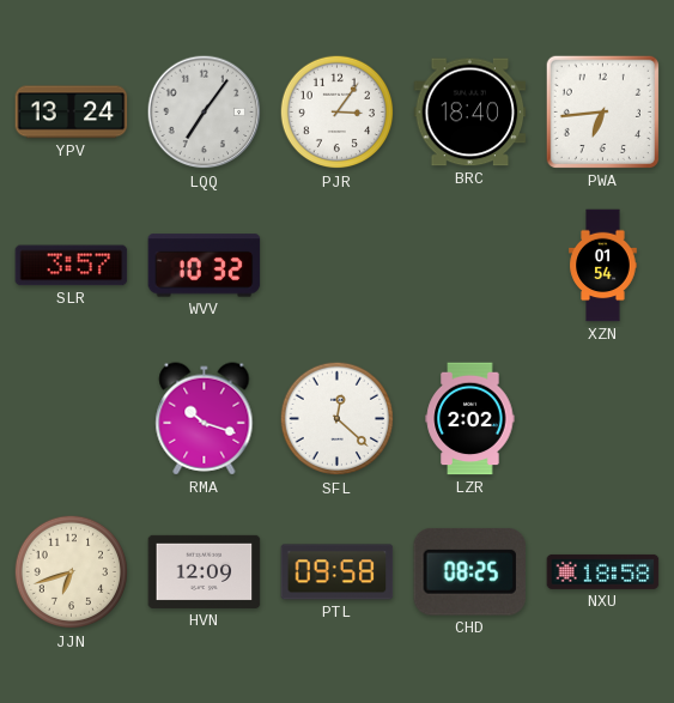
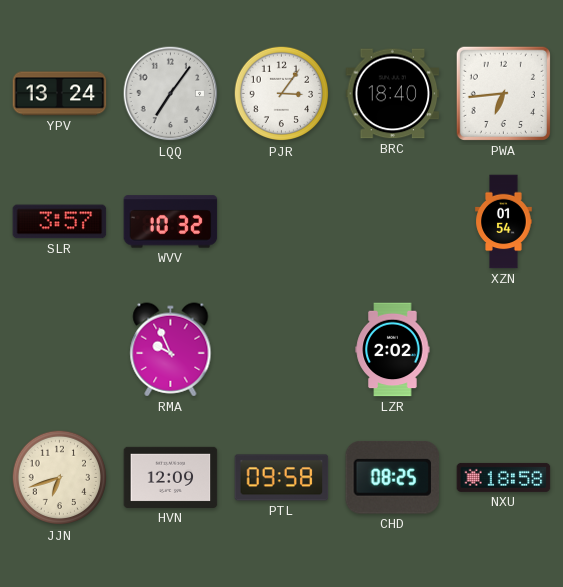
RMA: 10:18 -> 9:56
SFL: 12:22 -> none
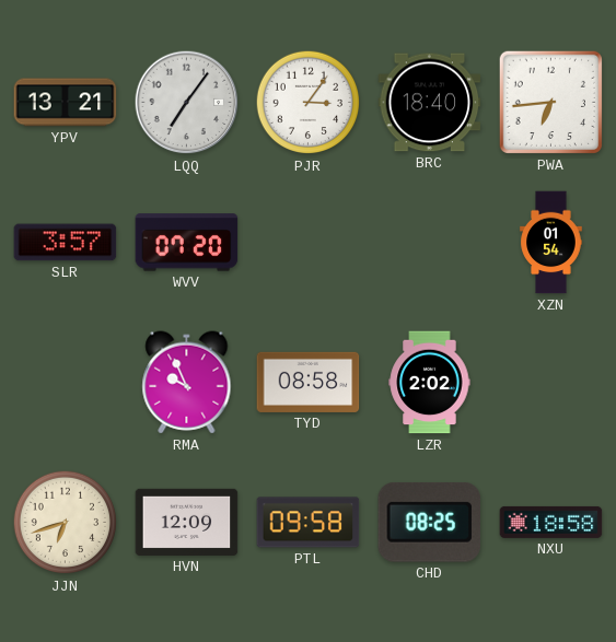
YPV: 13:24 -> 13:21
WVV: 10:32 -> 07:20
TYD: none -> 08:58
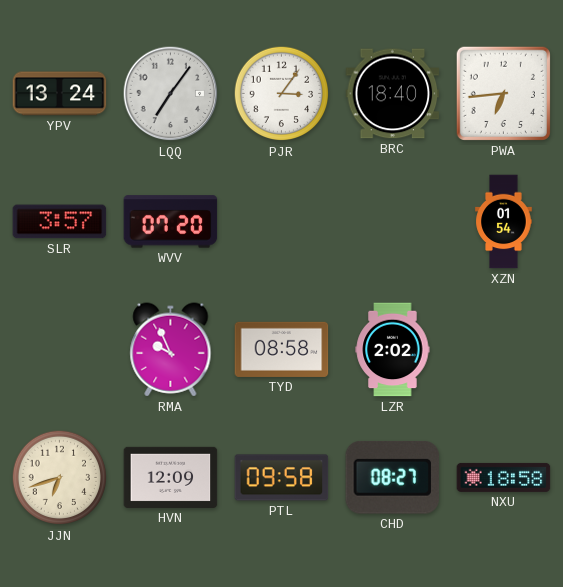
YPV: 13:21 -> 13:24
CHD: 08:25 -> 08:27
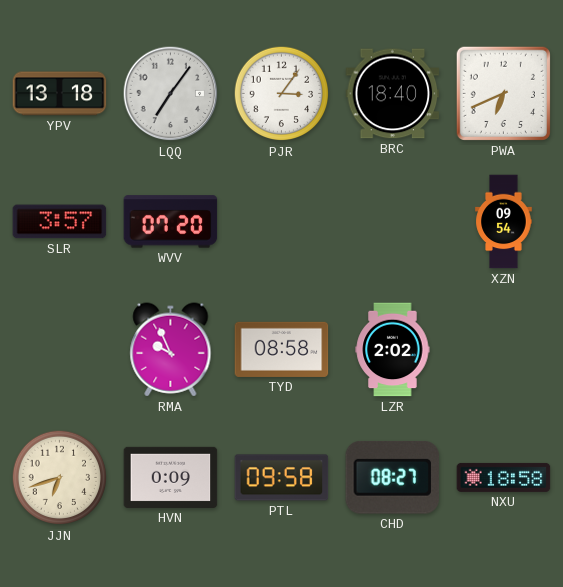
YPV: 13:24 -> 13:18
PWA: 6:44 -> 6:41
XZN: 01:54 -> 09:54
HVN: 12:09 -> 0:09
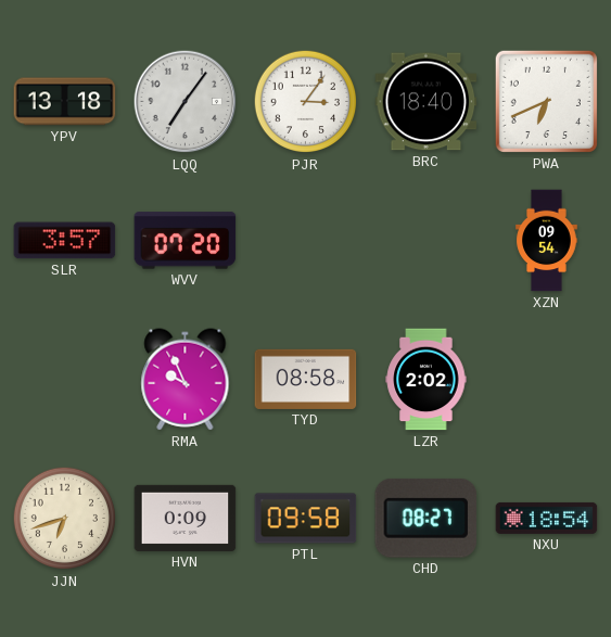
NXU: 18:58 -> 18:54
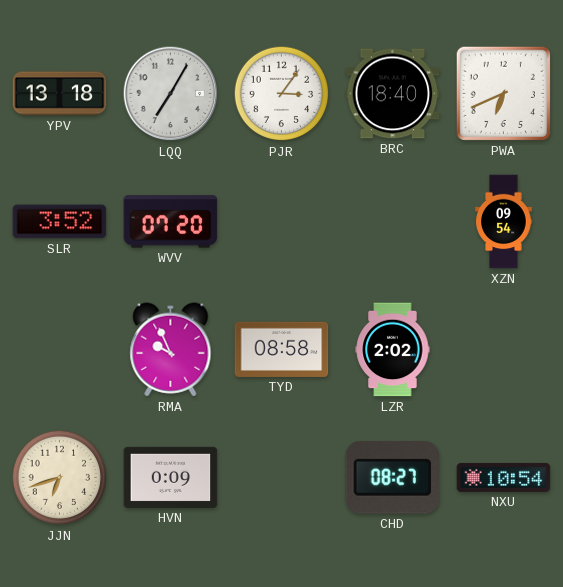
LQQ: 7:06 -> 7:05
SLR: 3:57 -> 3:52
PTL: 09:58 -> none
NXU: 18:54 -> 10:54
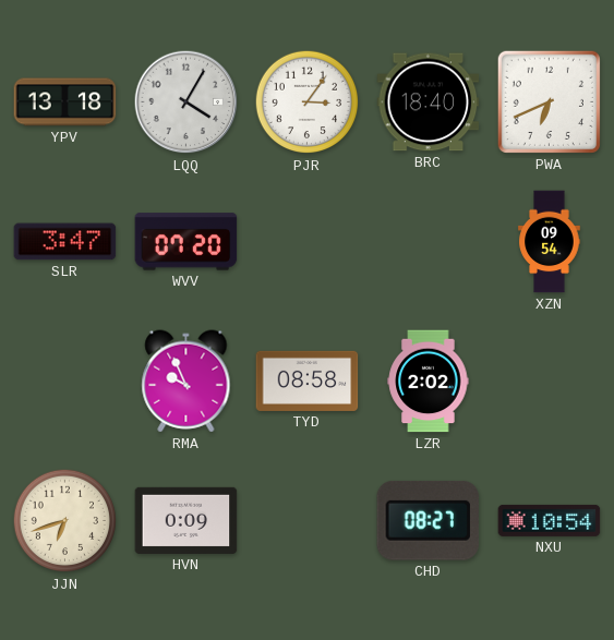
LQQ: 7:05 -> 4:05
SLR: 3:52 -> 3:47
